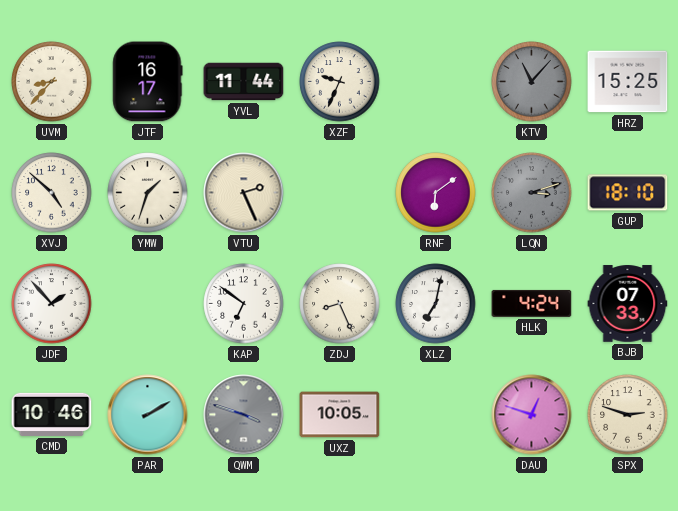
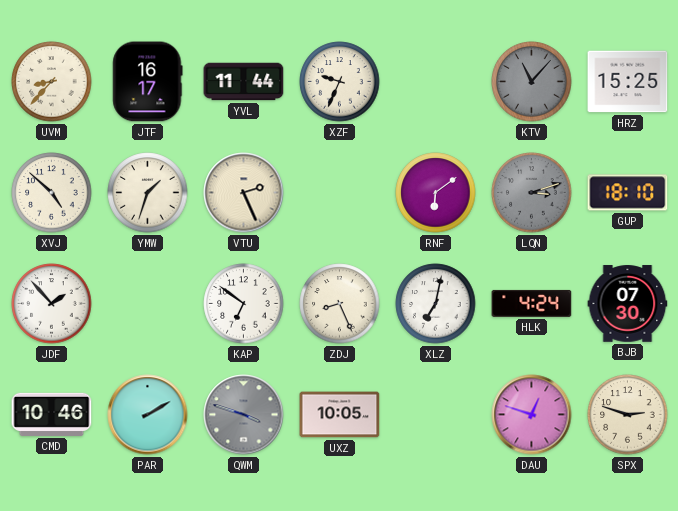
BJB: 07:33 -> 07:30
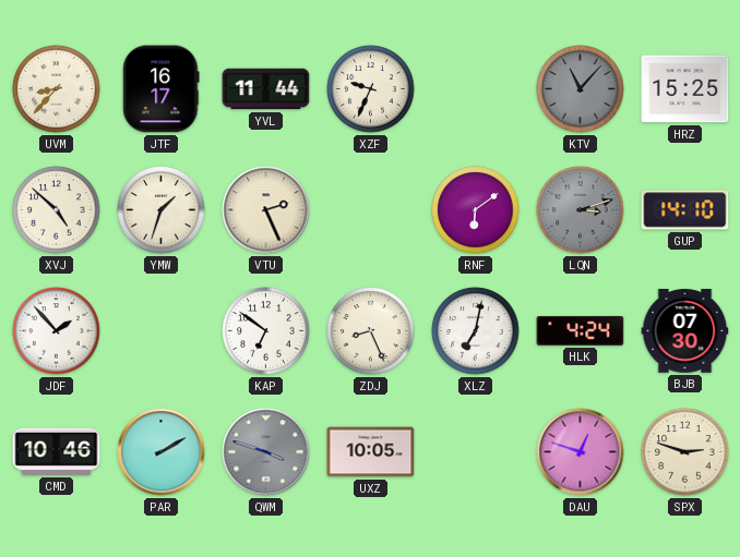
GUP: 18:10 -> 14:10
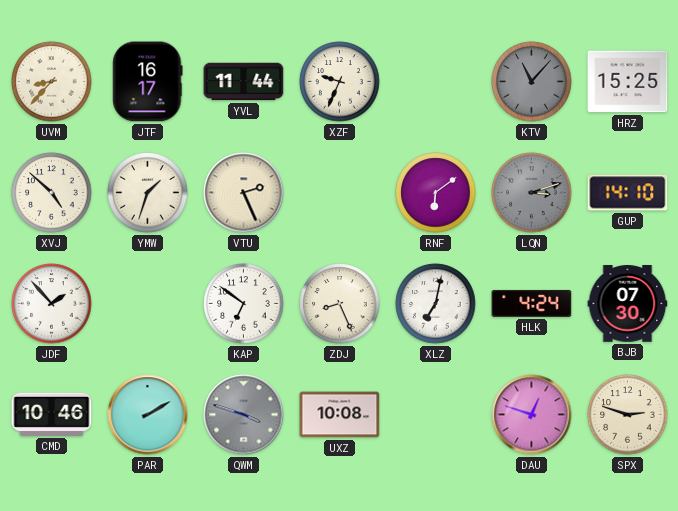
UXZ: 10:05 -> 10:08
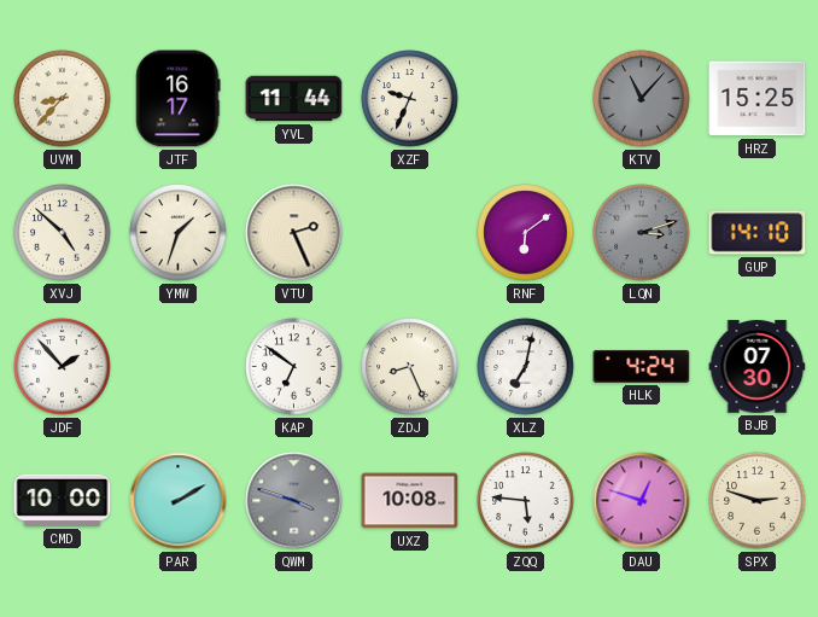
CMD: 10:46 -> 10:00
ZQQ: none -> 5:46
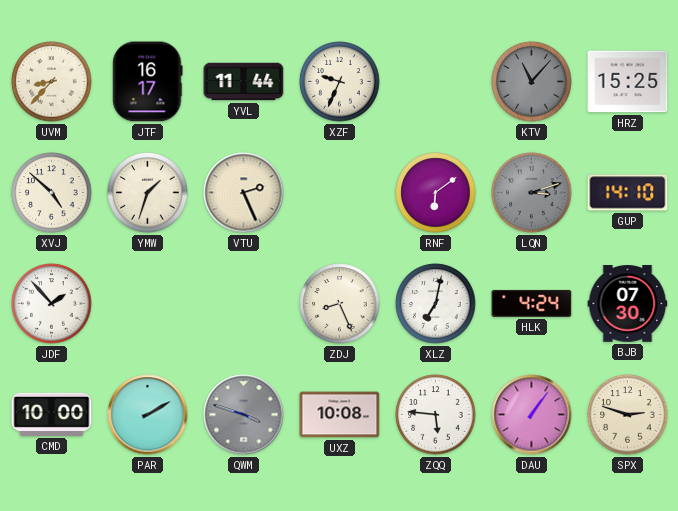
KAP: 6:51 -> none
DAU: 12:48 -> 1:06
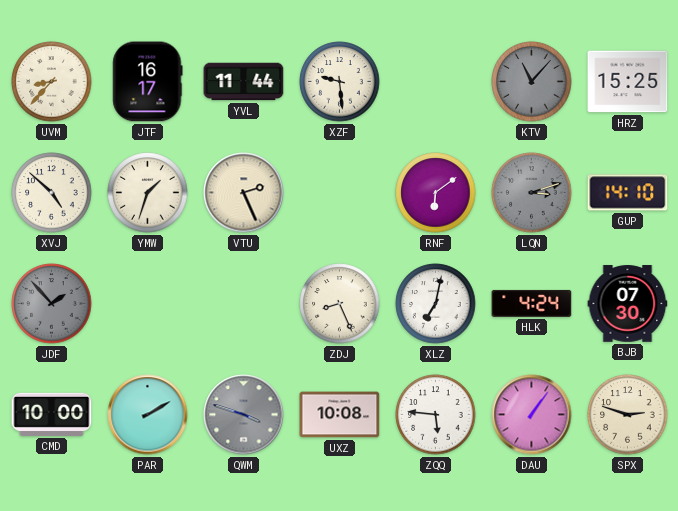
XZF: 9:34 -> 9:29
JDF dial: white -> grey
